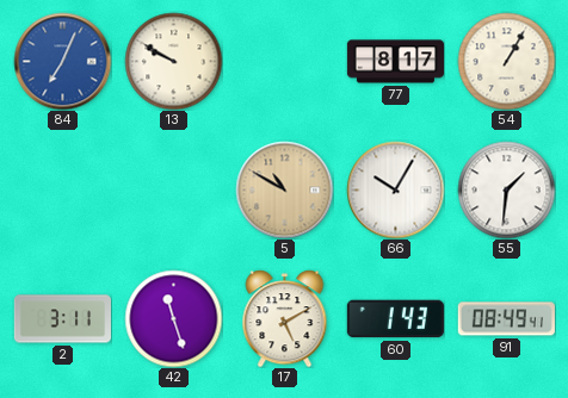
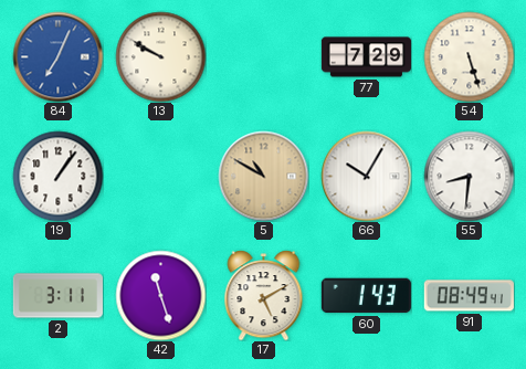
77: 8:17 -> 7:29
54: 1:05 -> 5:27
19: none -> 1:06
55: 1:31 -> 8:31
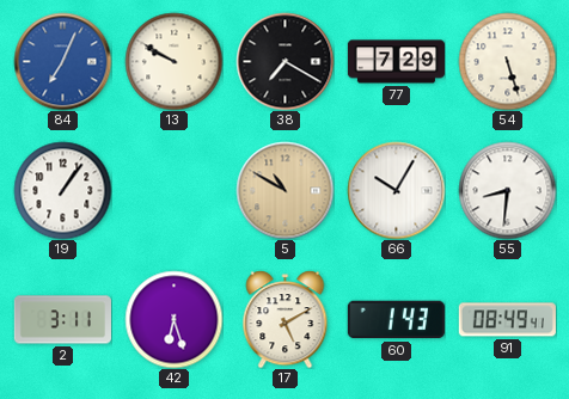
38: none -> 7:20
42: 11:27 -> 6:27
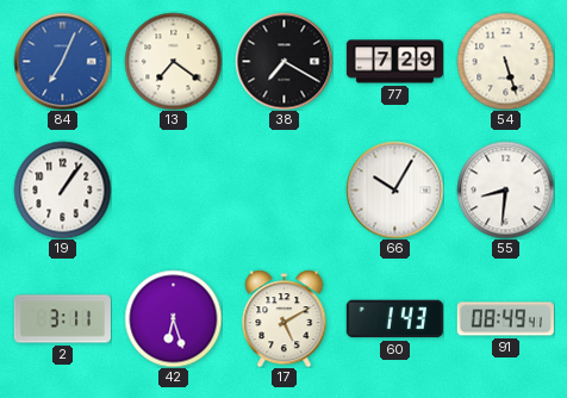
13: 9:50 -> 7:21
5: 10:50 -> none
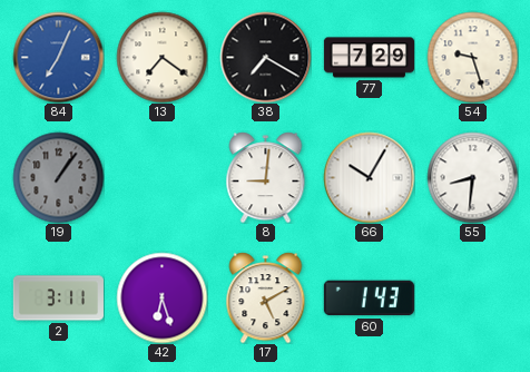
54: 5:27 -> 9:27
19 dial: white -> grey
8: none -> 9:01
91: 08:49 -> none
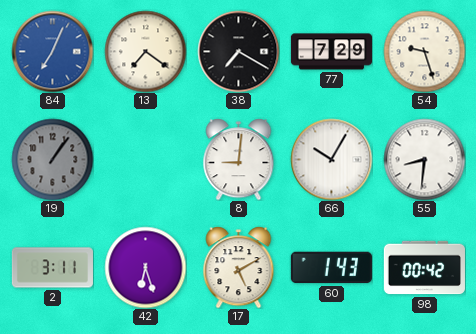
98: none -> 00:42
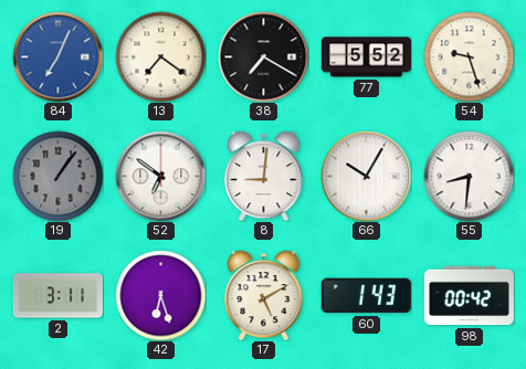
77: 7:29 -> 5:52
52: none -> 6:51
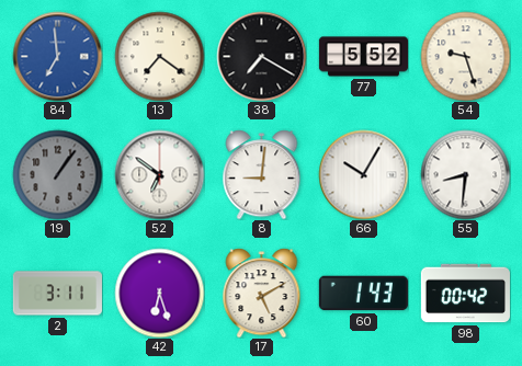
84: 7:04 -> 6:59
